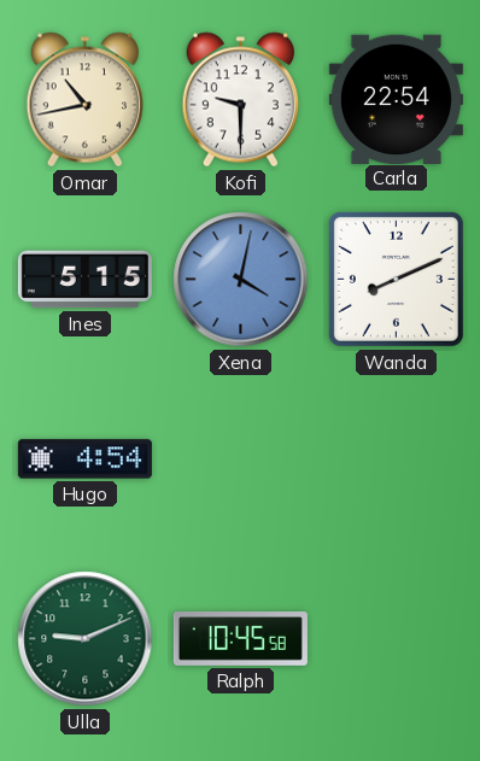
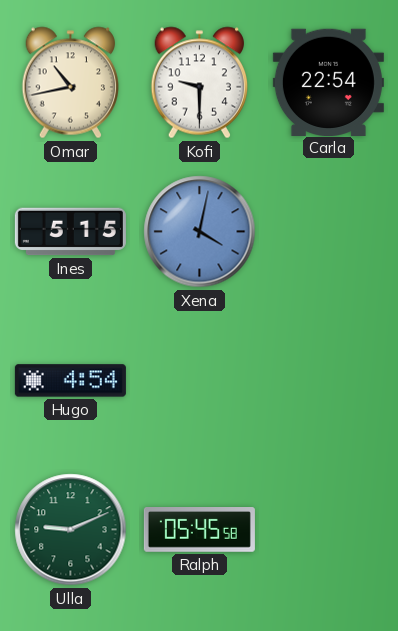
Wanda: 8:11 -> none
Ralph: 10:45 -> 05:45
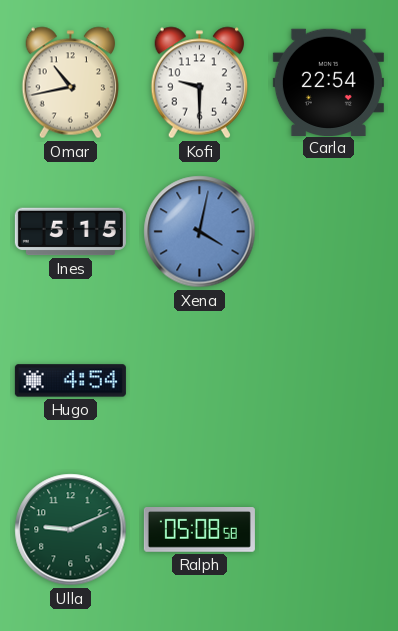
Ralph: 05:45 -> 05:08
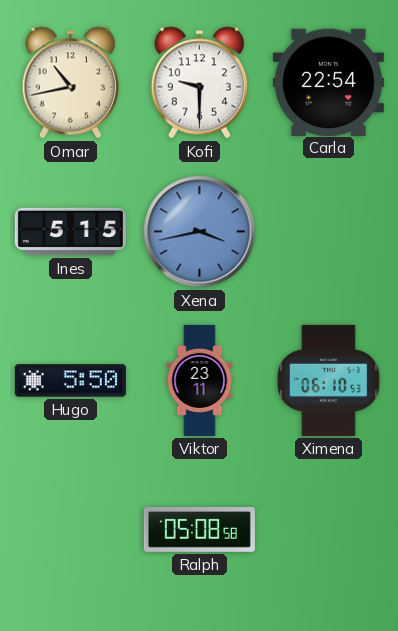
Xena: 4:02 -> 3:43
Hugo: 4:54 -> 5:50
Viktor: none -> 23:11
Ximena: none -> 06:10
Ulla: 9:11 -> none
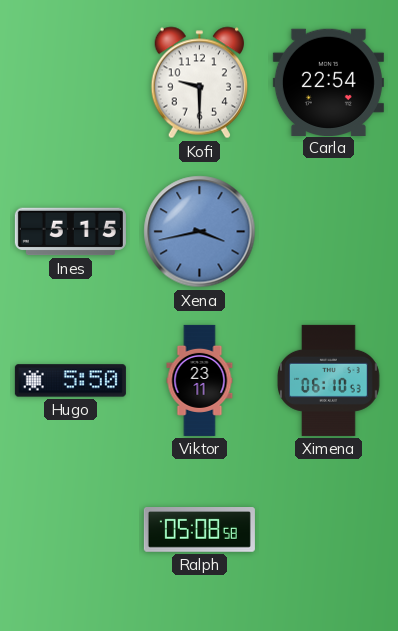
Omar: 10:43 -> none
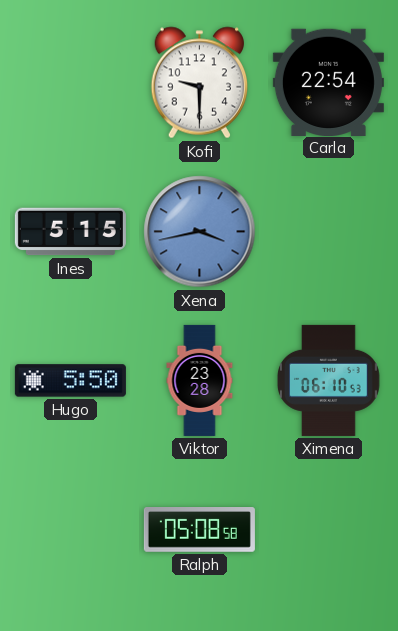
Viktor: 23:11 -> 23:28
